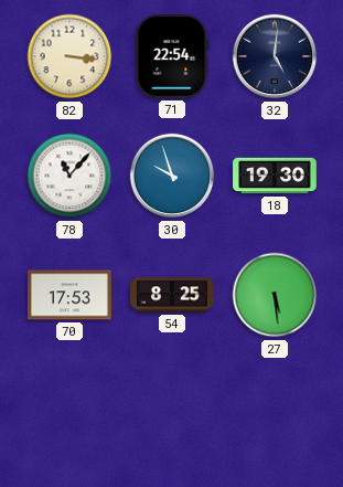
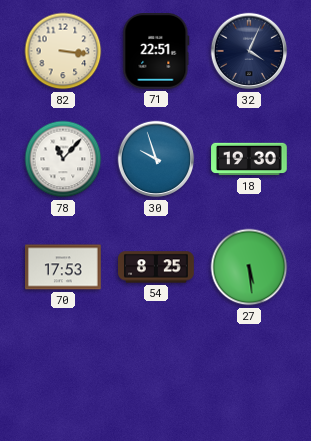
71: 22:54 -> 22:51
32: 5:01 -> 4:04
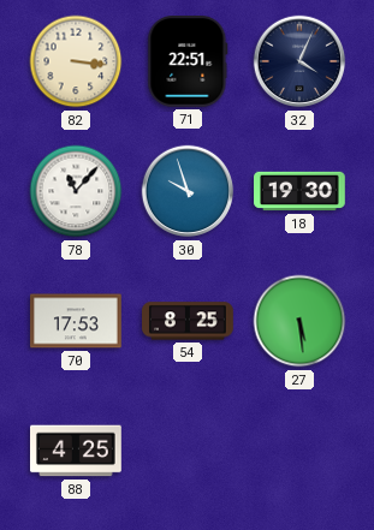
88: none -> 4:25
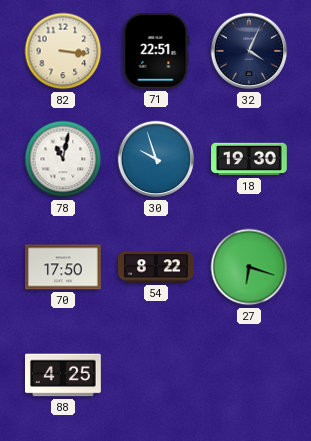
78: 11:07 -> 11:02
70: 17:53 -> 17:50
54: 8:25 -> 8:22
27: 5:29 -> 6:18
